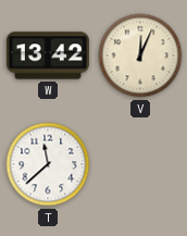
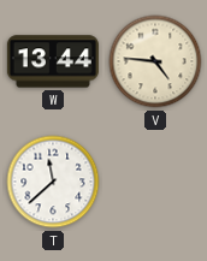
W: 13:42 -> 13:44
V: 12:04 -> 4:46
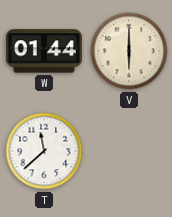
W: 13:44 -> 01:44
V: 4:46 -> 6:00
